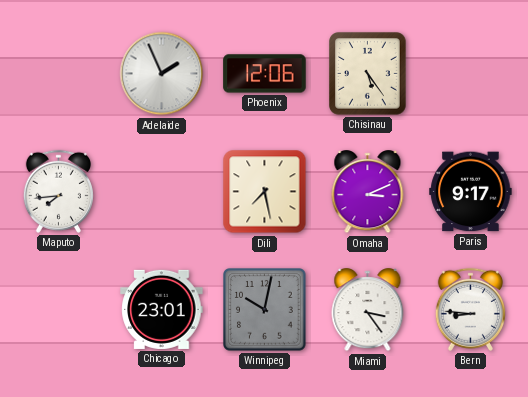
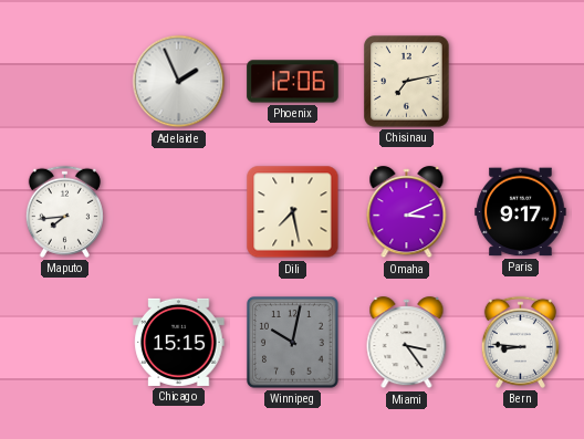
Chisinau: 5:24 -> 7:13
Chicago: 23:01 -> 15:15
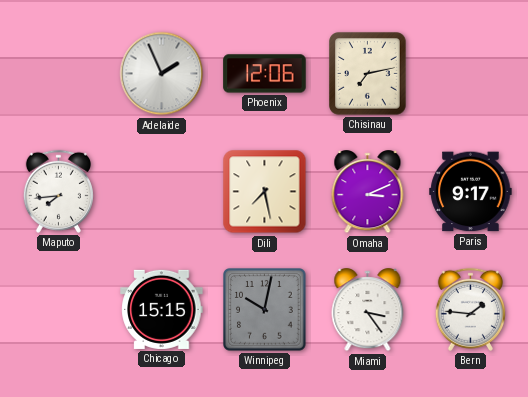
Bern: 8:46 -> 1:46
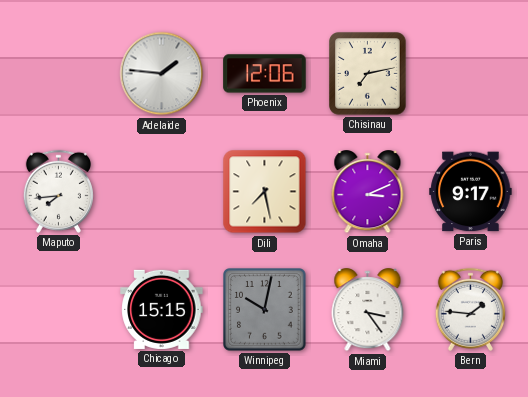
Adelaide: 1:56 -> 1:46
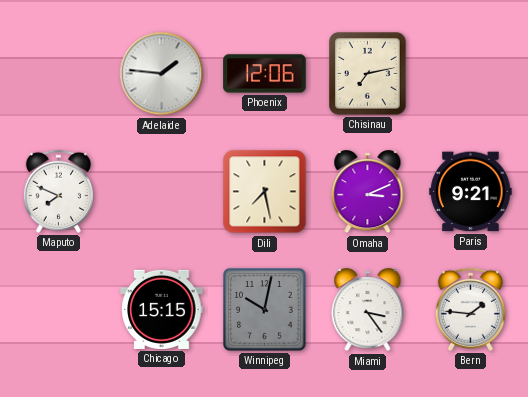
Maputo: 7:44 -> 7:49
Paris: 9:17 -> 9:21
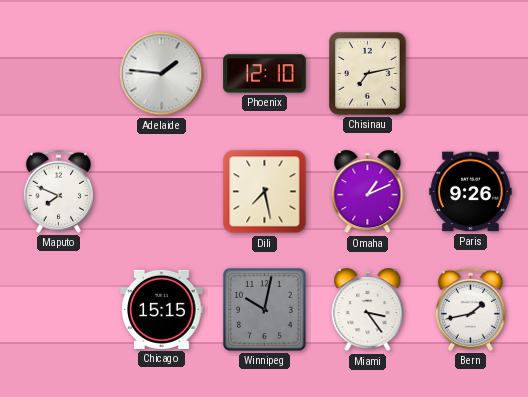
Phoenix: 12:06 -> 12:10
Omaha: 3:11 -> 1:11
Paris: 9:21 -> 9:26
Bern: 1:46 -> 1:43
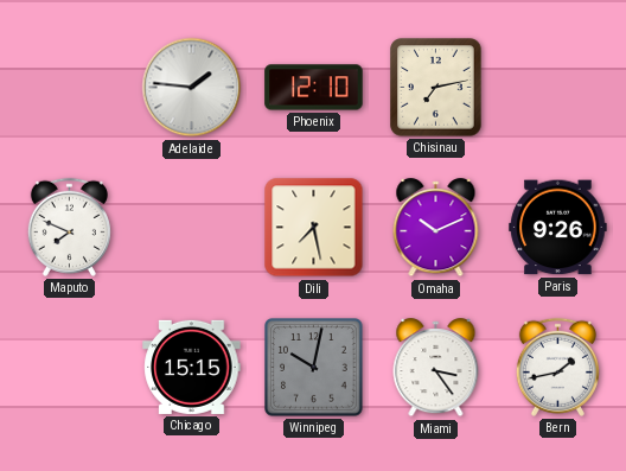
Omaha: 1:11 -> 10:11
